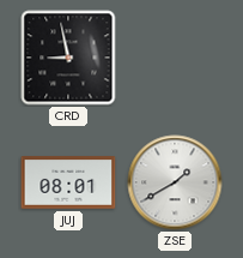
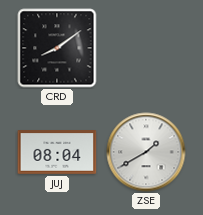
CRD: 8:58 -> 8:09
JUJ: 08:01 -> 08:04
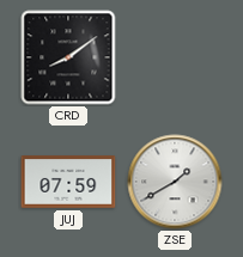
JUJ: 08:04 -> 07:59
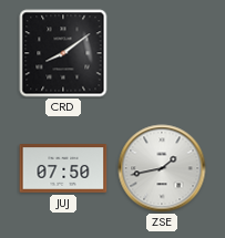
JUJ: 07:59 -> 07:50
ZSE: 1:40 -> 1:43
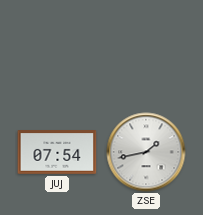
CRD: 8:09 -> none
JUJ: 07:50 -> 07:54
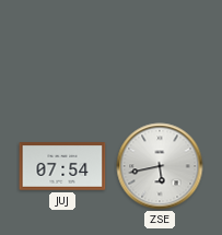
ZSE: 1:43 -> 5:43
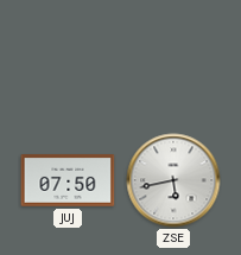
JUJ: 07:54 -> 07:50
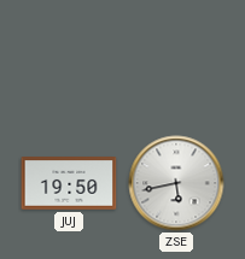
JUJ: 07:50 -> 19:50
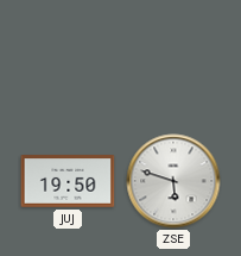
ZSE: 5:43 -> 5:48
